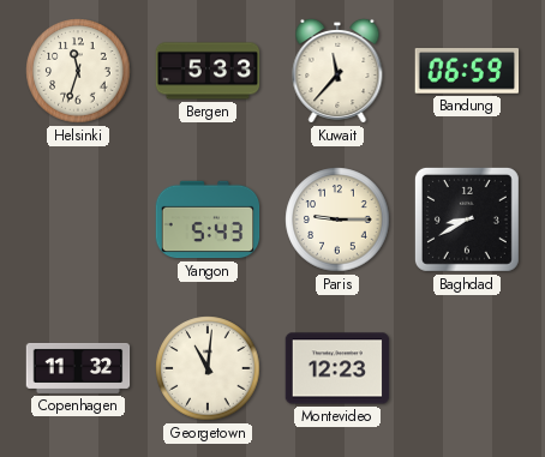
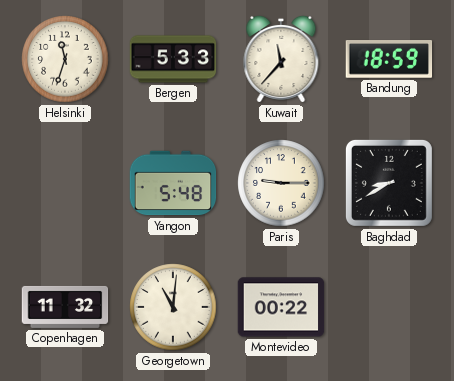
Bandung: 06:59 -> 18:59
Yangon: 5:43 -> 5:48
Montevideo: 12:23 -> 00:22
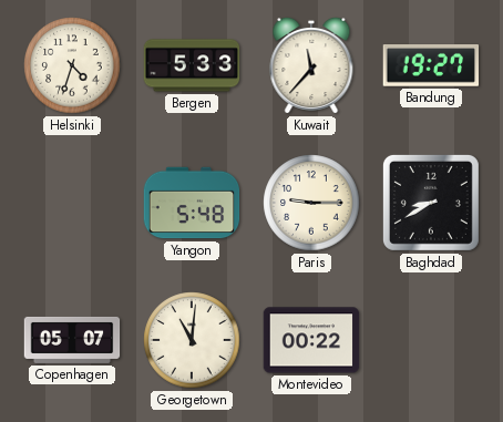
Helsinki: 11:33 -> 4:33
Bandung: 18:59 -> 19:27
Copenhagen: 11:32 -> 05:07
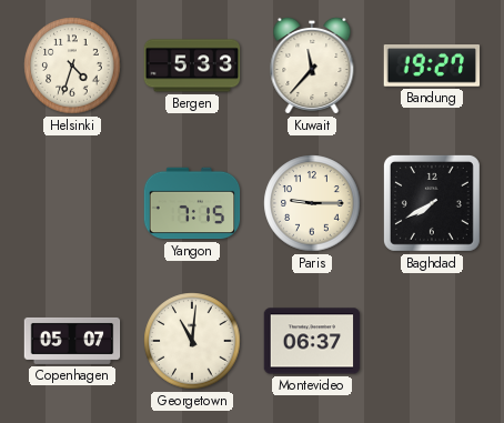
Yangon: 5:48 -> 7:15
Baghdad: 8:40 -> 7:40
Montevideo: 00:22 -> 06:37
